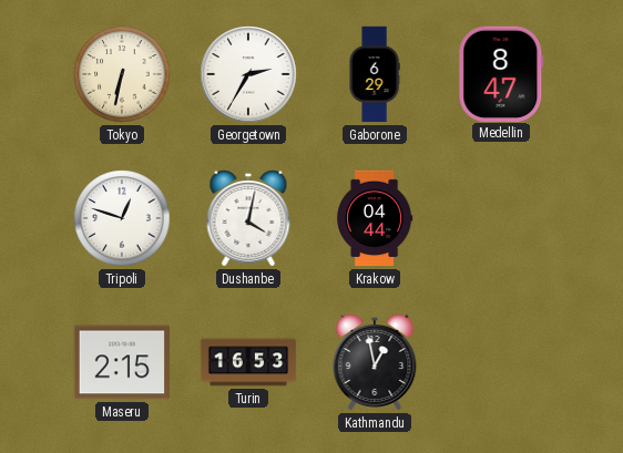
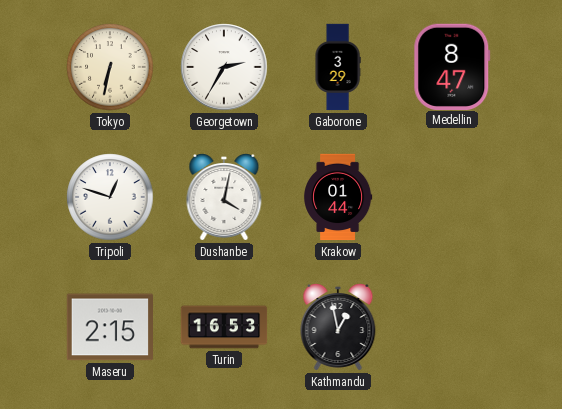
Gaborone: 6:29 -> 3:29
Krakow: 04:44 -> 01:44
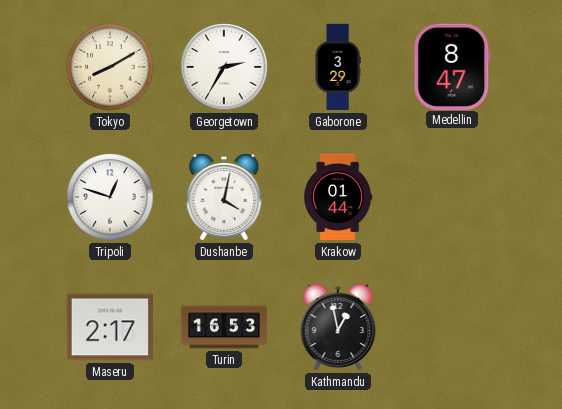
Tokyo: 6:32 -> 8:10
Maseru: 2:15 -> 2:17
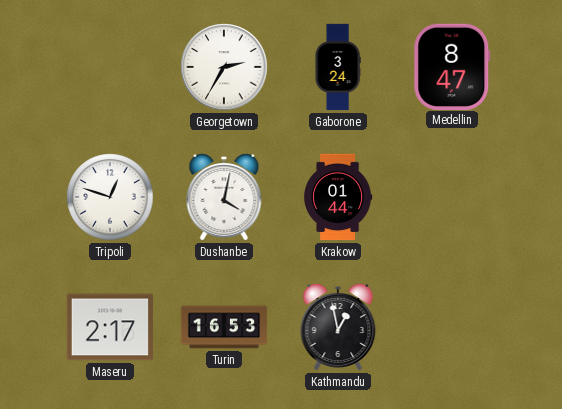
Tokyo: 8:10 -> none
Gaborone: 3:29 -> 3:24
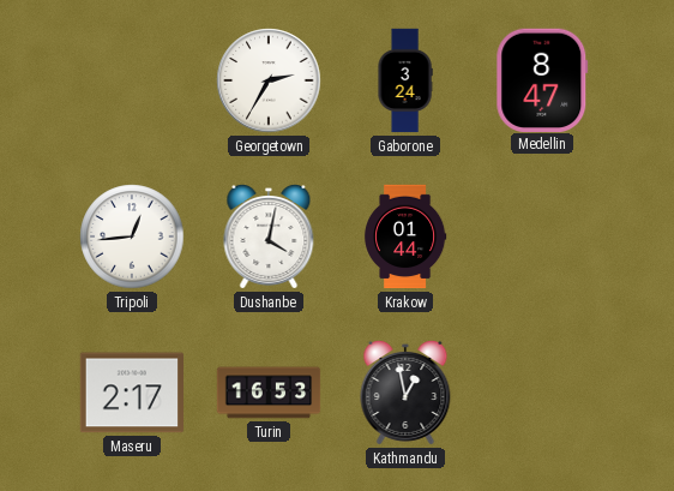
Tripoli: 12:48 -> 12:44
